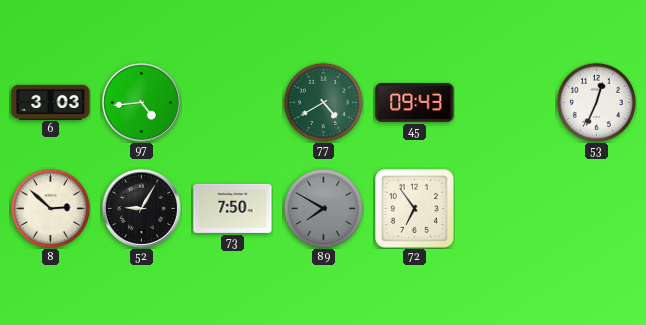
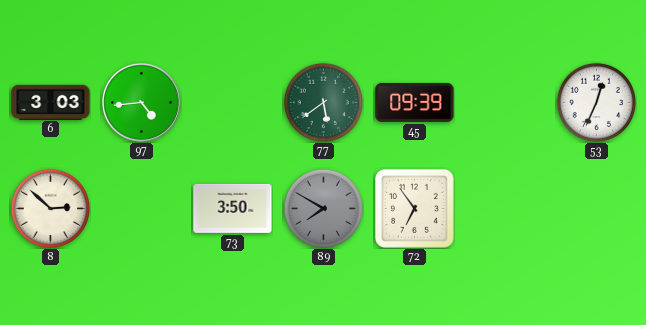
77: 4:40 -> 5:39
45: 09:43 -> 09:39
52: 9:05 -> none
73: 7:50 -> 3:50
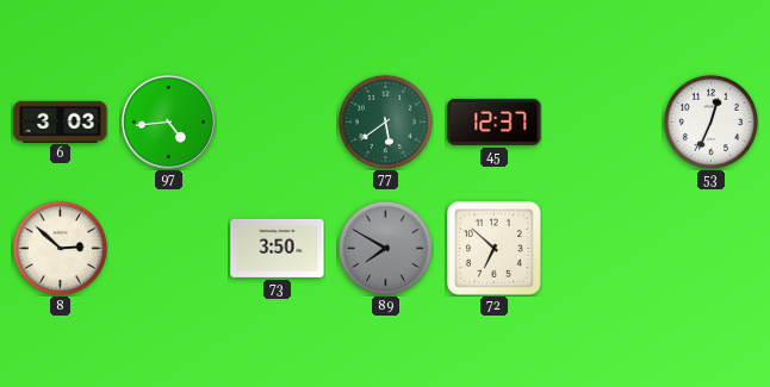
45: 09:39 -> 12:37
72: 6:54 -> 6:52
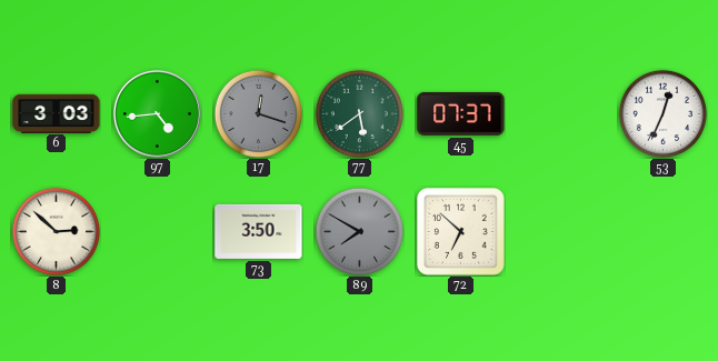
17: none -> 12:18
45: 12:37 -> 07:37
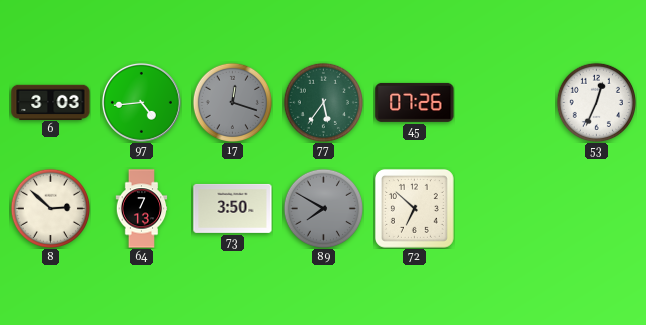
77: 5:39 -> 5:36
45: 07:37 -> 07:26
64: none -> 7:13
